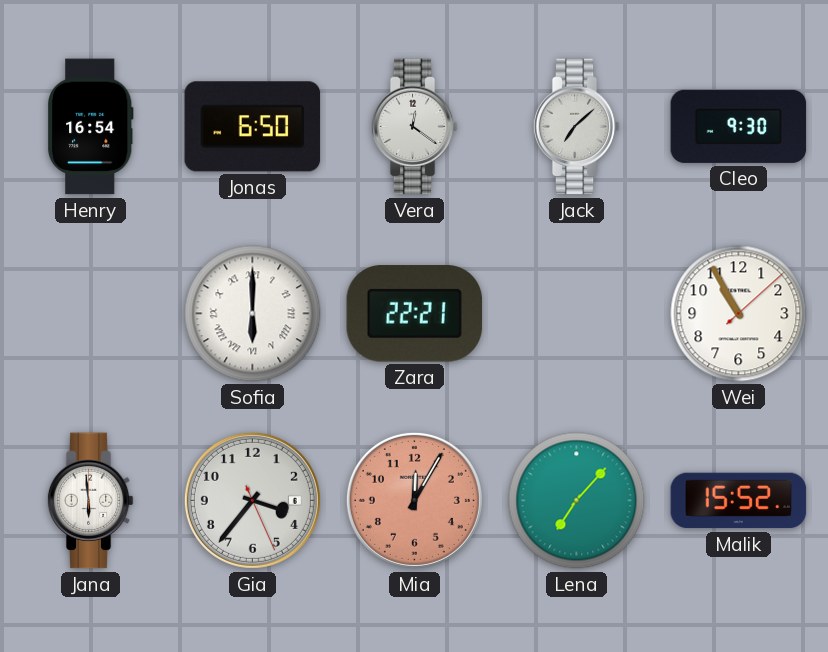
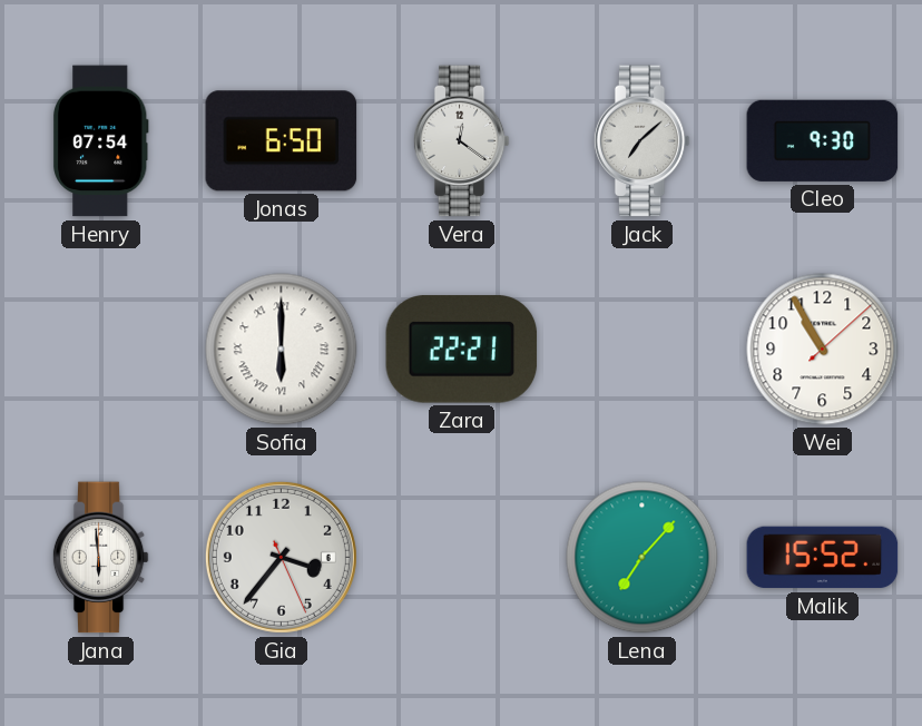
Henry: 16:54 -> 07:54
Mia: 12:05 -> none
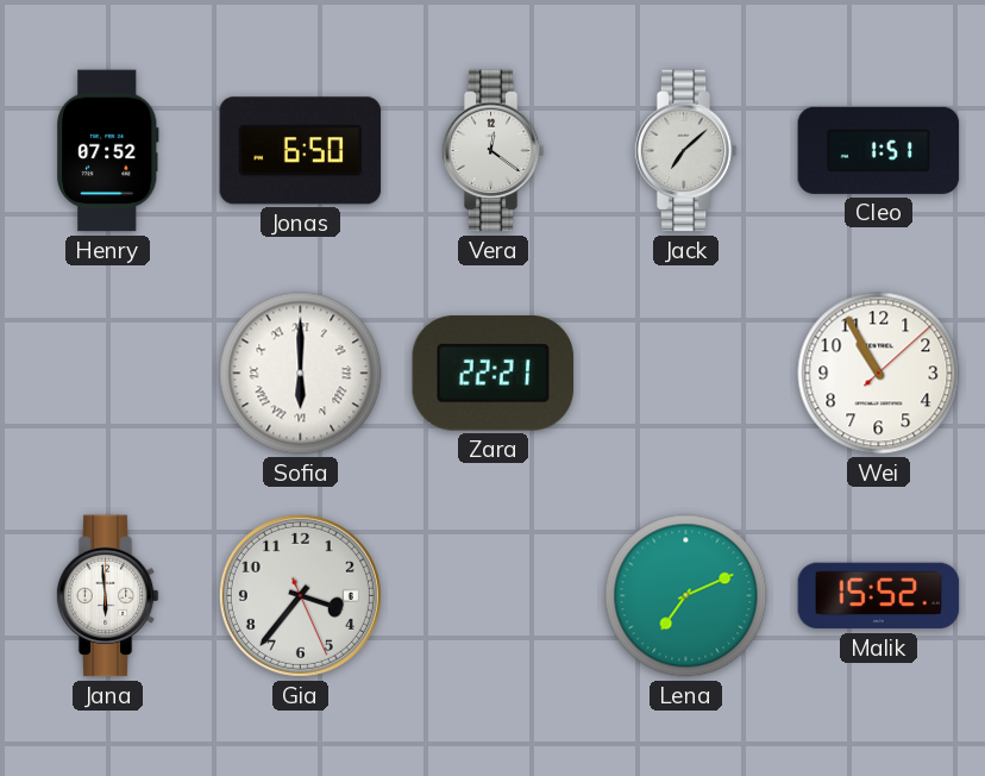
Henry: 07:54 -> 07:52
Cleo: 9:30 -> 1:51
Lena: 7:07 -> 7:11
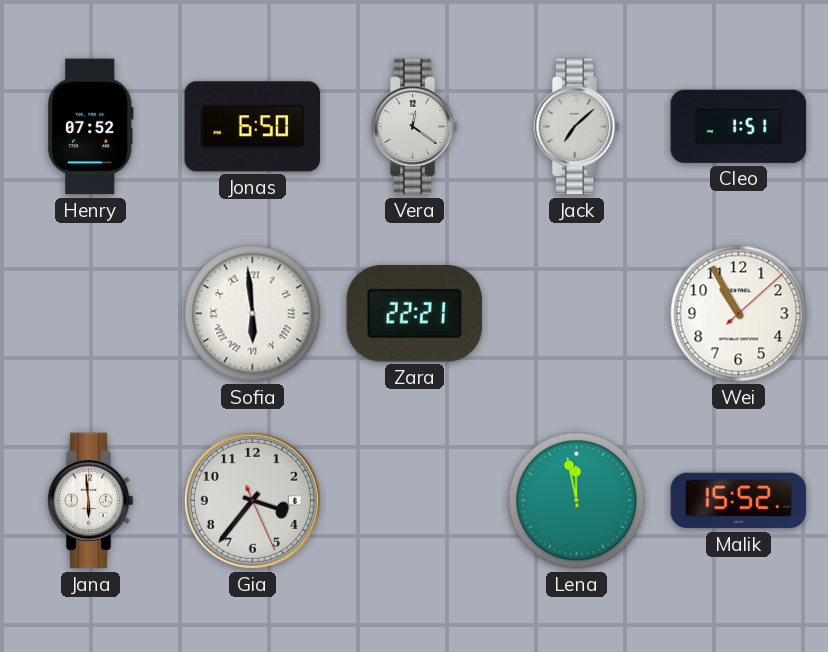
Sofia: 6:00 -> 5:59
Lena: 7:11 -> 11:58
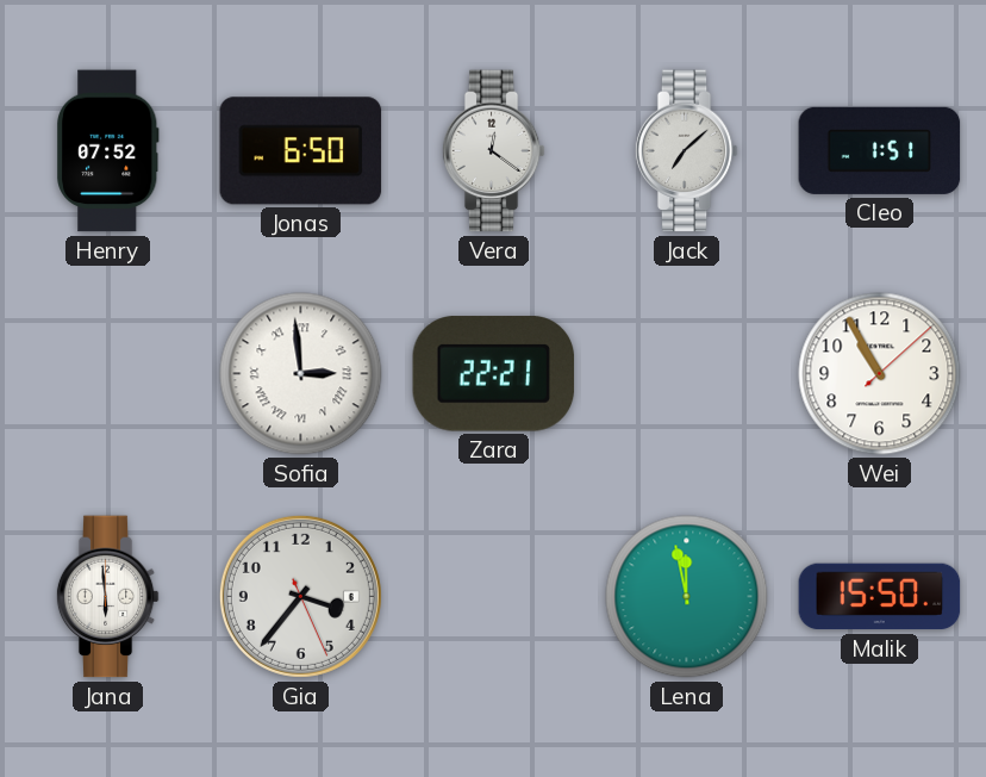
Sofia: 5:59 -> 2:59
Malik: 15:52 -> 15:50
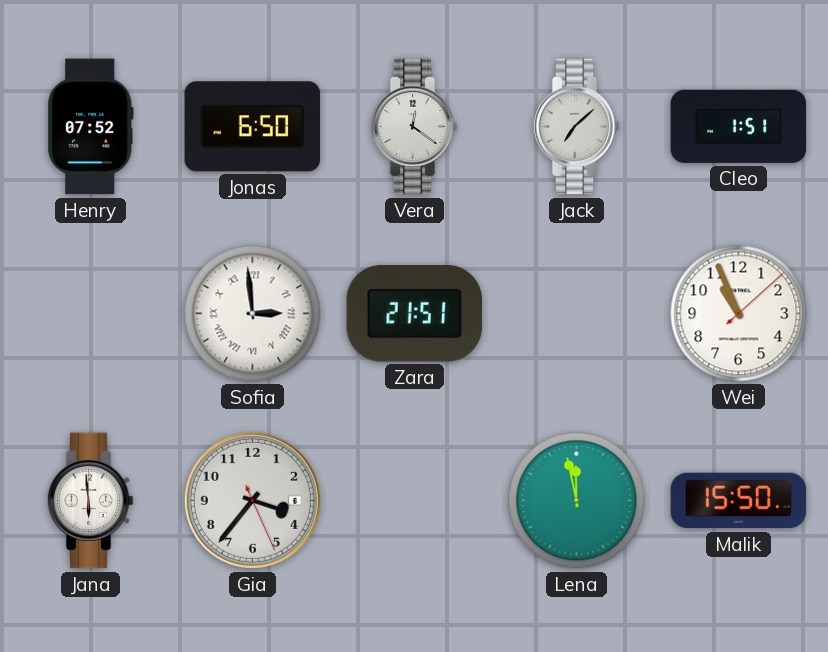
Zara: 22:21 -> 21:51
Wei: 10:55 -> 10:56
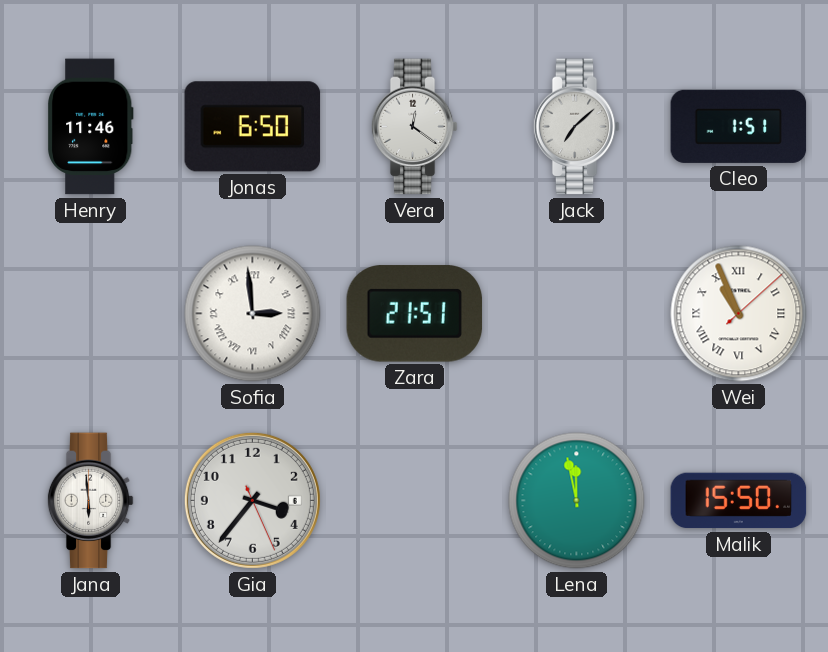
Henry: 07:52 -> 11:46
Wei numerals: Arabic -> Roman
